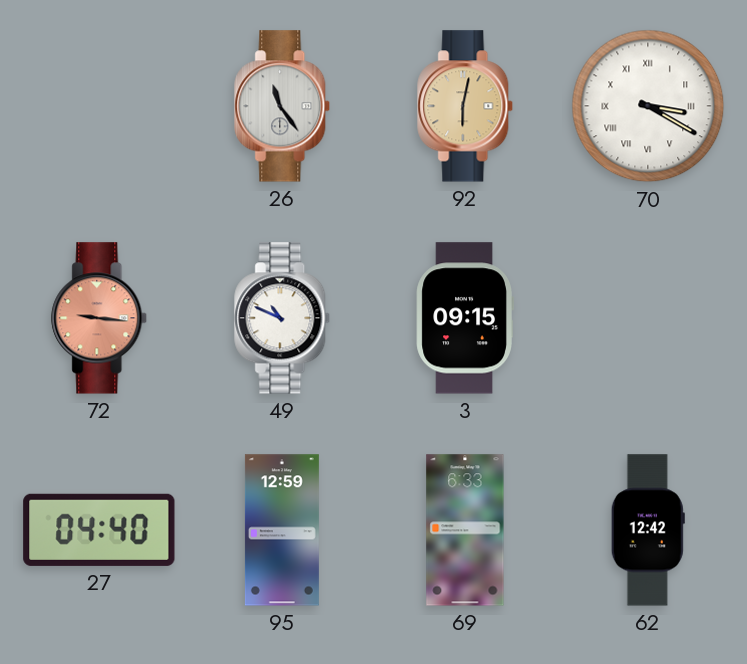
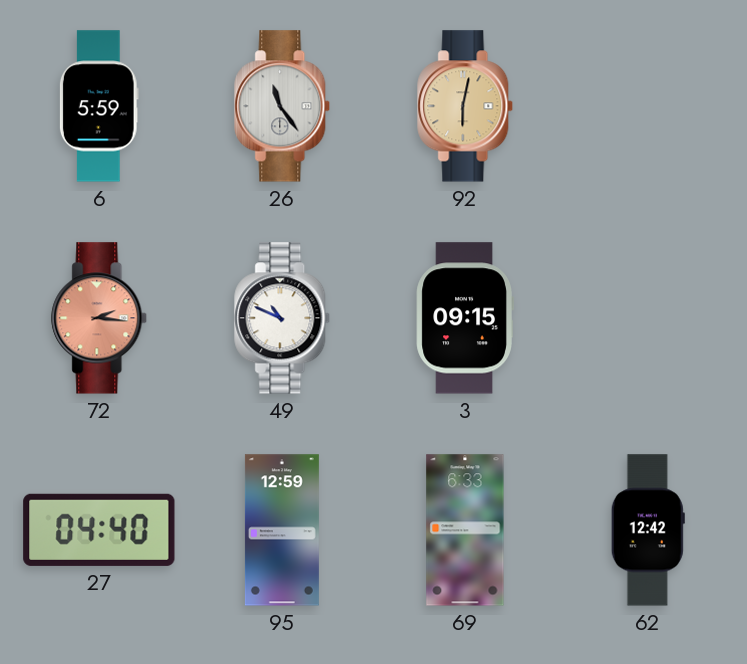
6: none -> 5:59
70: 3:20 -> none
72: 9:16 -> 2:16
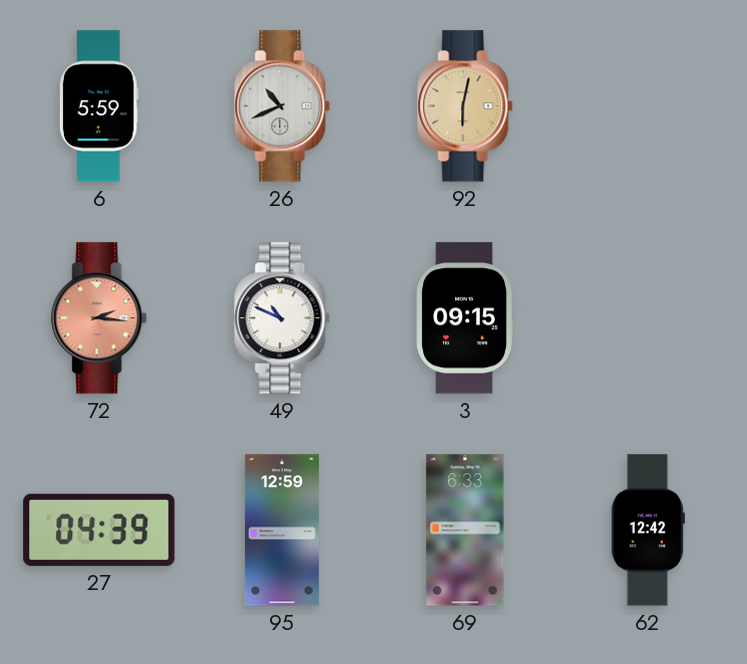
26: 11:24 -> 10:41
27: 04:40 -> 04:39
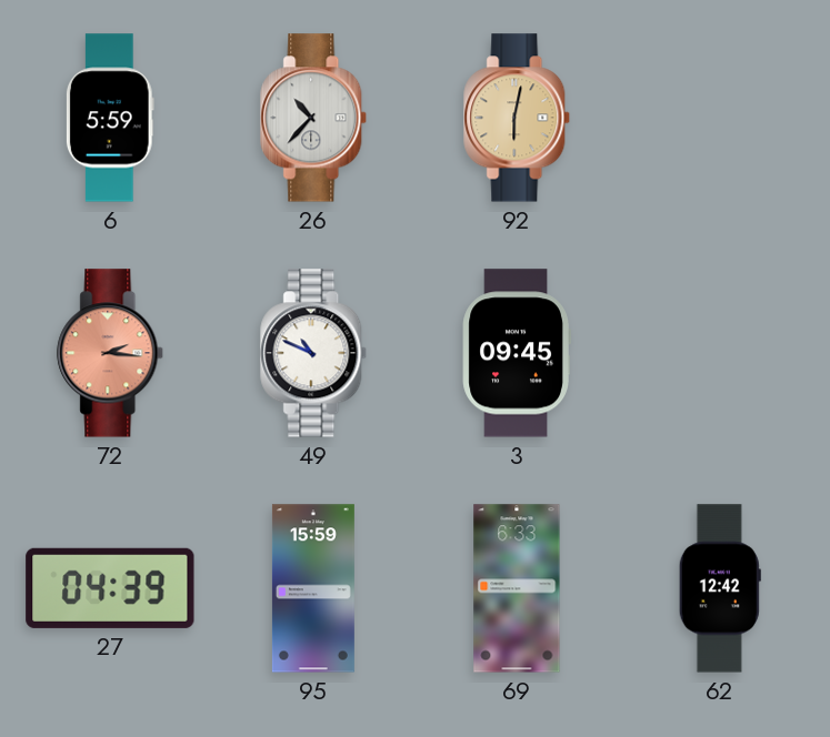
26: 10:41 -> 10:37
3: 09:15 -> 09:45
95: 12:59 -> 15:59
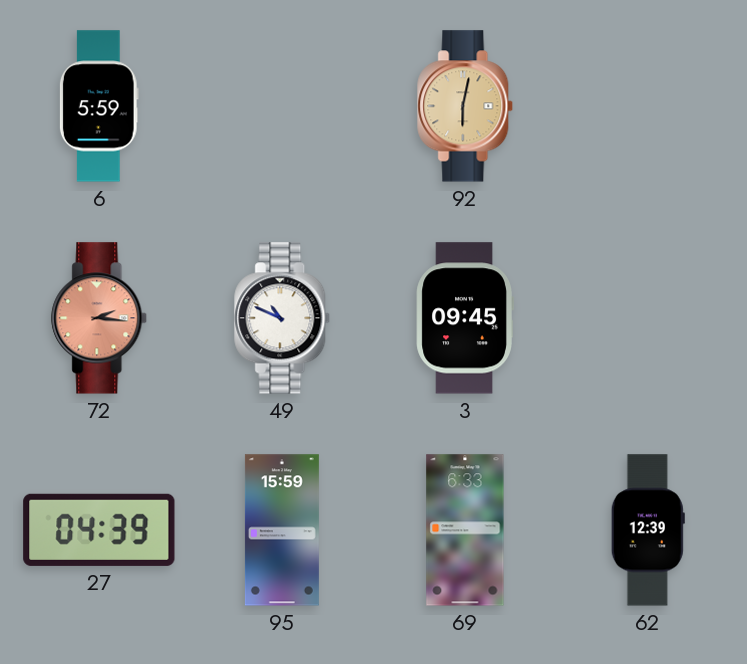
26: 10:37 -> none
62: 12:42 -> 12:39
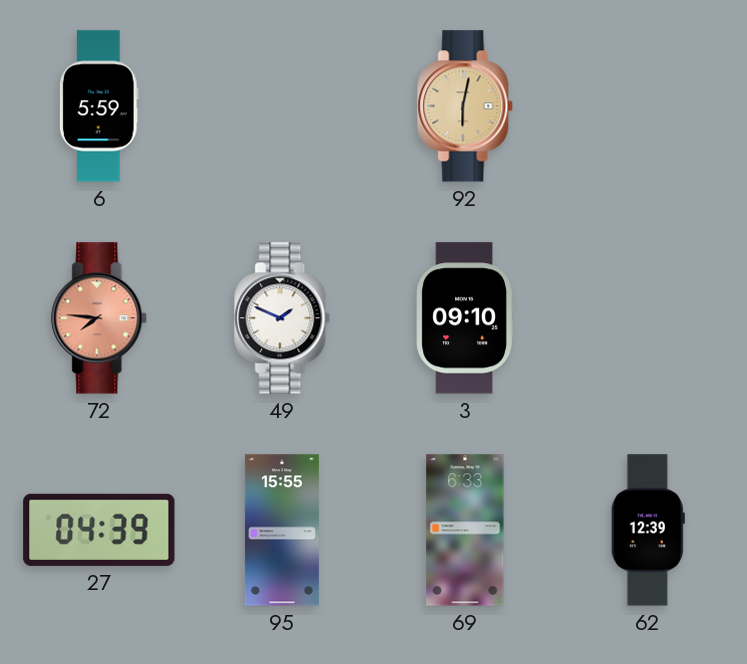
72: 2:16 -> 7:46
49: 10:49 -> 1:49
3: 09:45 -> 09:10
95: 15:59 -> 15:55
